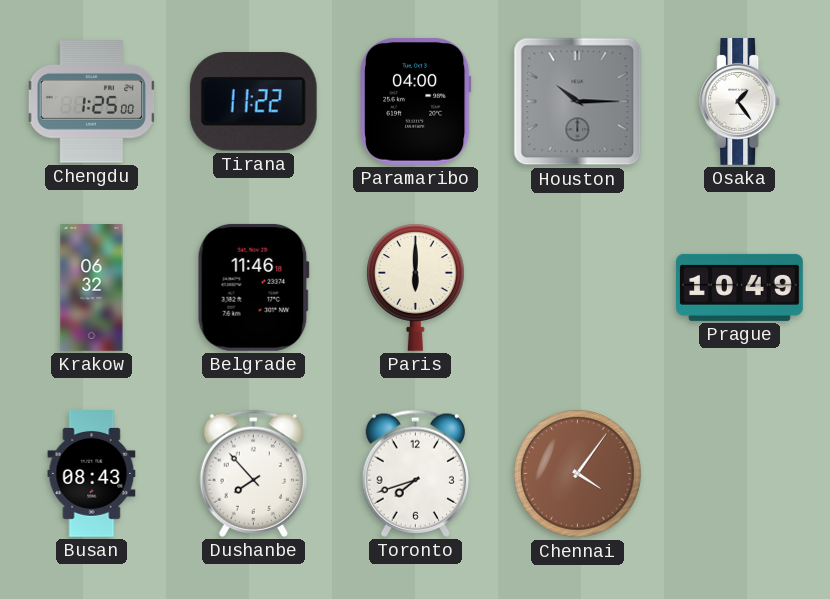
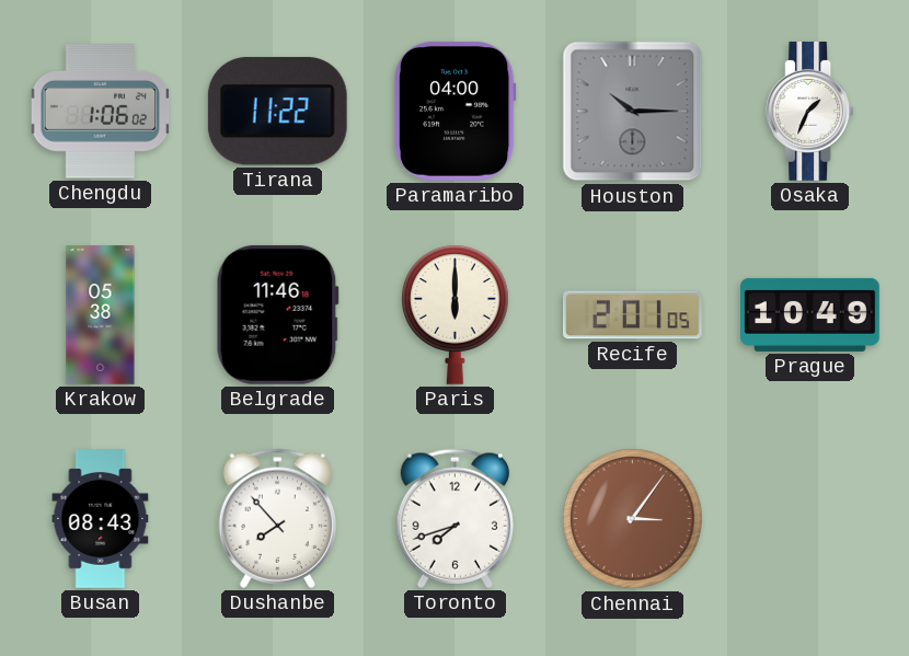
Chengdu: 1:25 -> 1:06
Osaka: 1:24 -> 1:34
Krakow: 06:32 -> 05:38
Recife: none -> 2:01
Chennai: 4:06 -> 3:06
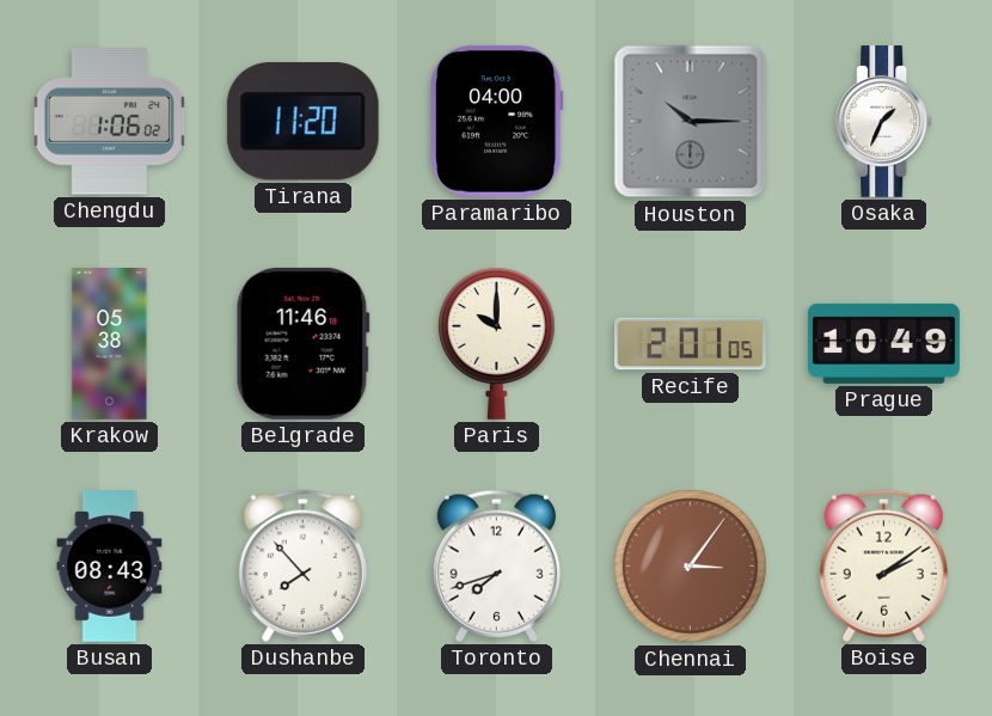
Tirana: 11:22 -> 11:20
Paris: 6:00 -> 10:00
Boise: none -> 2:09
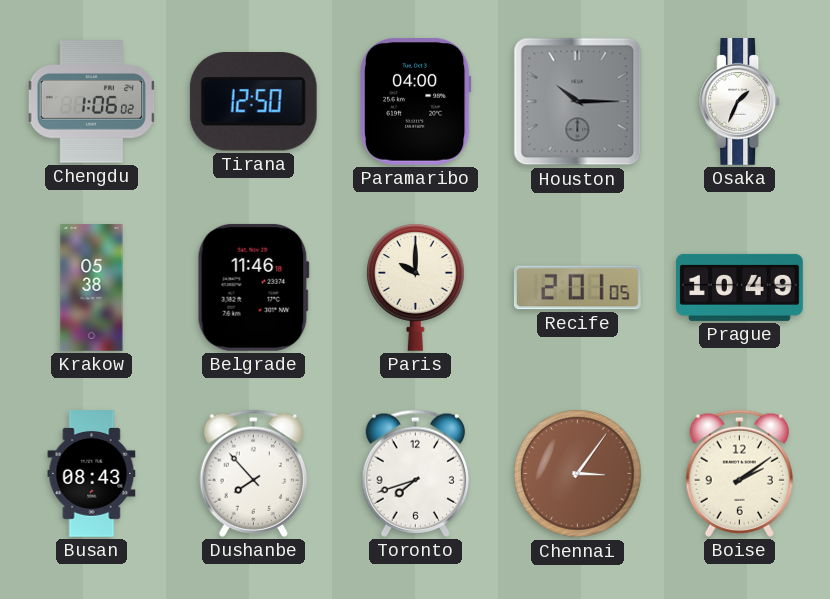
Tirana: 11:20 -> 12:50
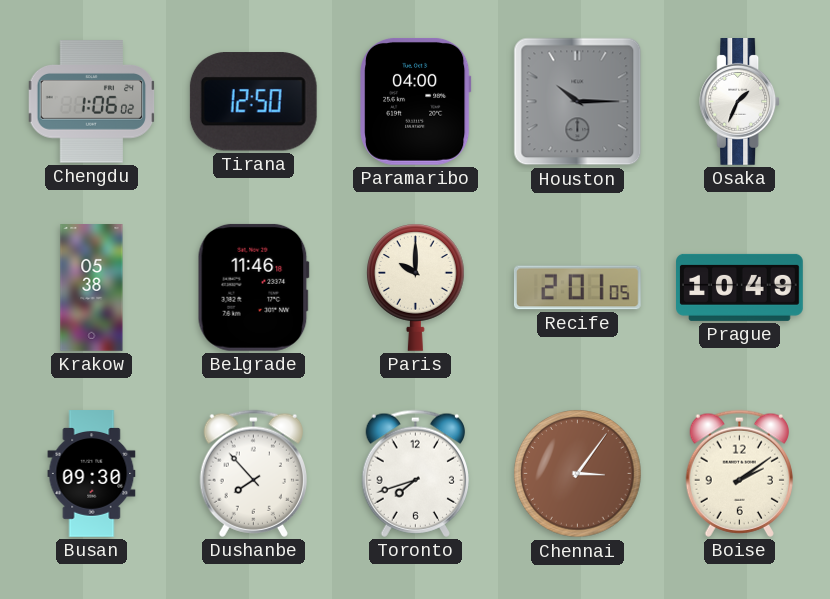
Busan: 08:43 -> 09:30
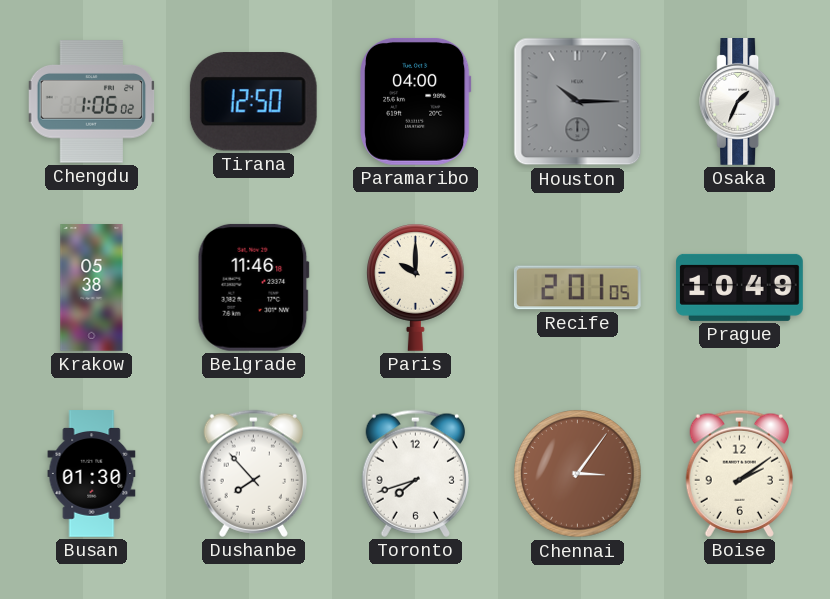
Busan: 09:30 -> 01:30
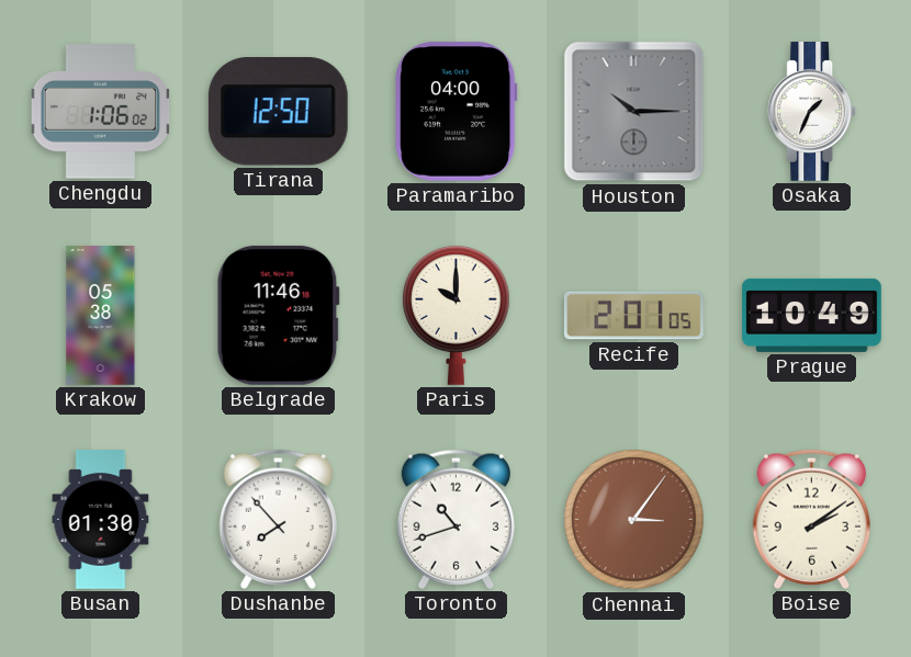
Toronto: 7:42 -> 10:42
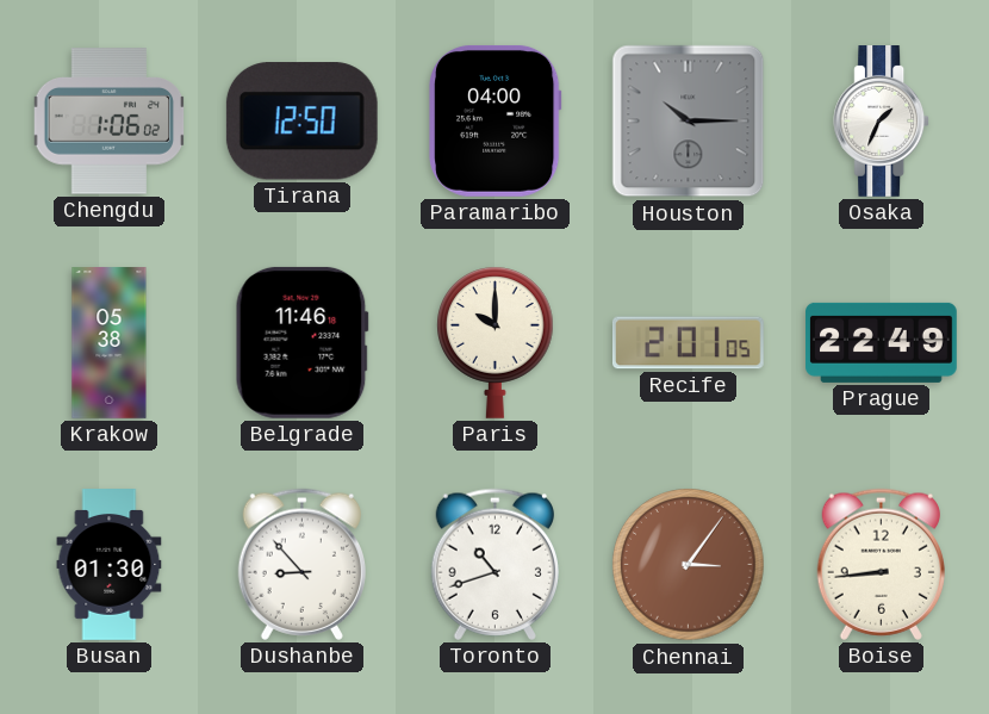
Prague: 10:49 -> 22:49
Dushanbe: 7:53 -> 8:53
Boise: 2:09 -> 8:44
